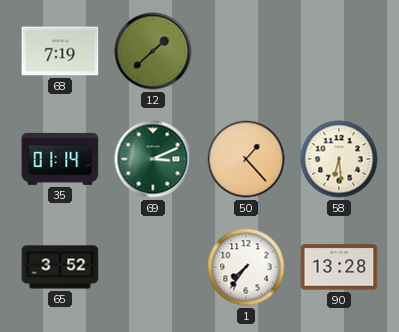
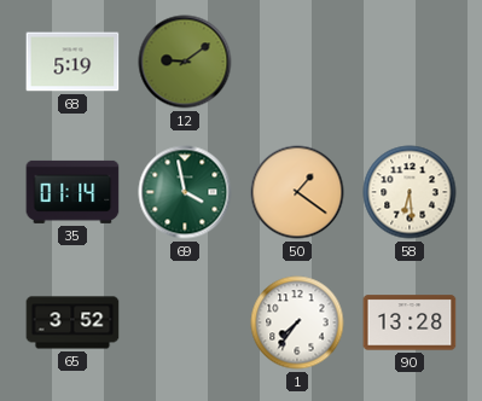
68: 7:19 -> 5:19
12: 1:38 -> 9:09
69: 3:11 -> 3:58
50: 1:23 -> 1:21
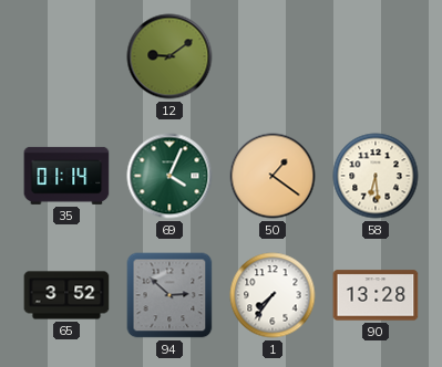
68: 5:19 -> none
69: 3:58 -> 4:04
94: none -> 2:52
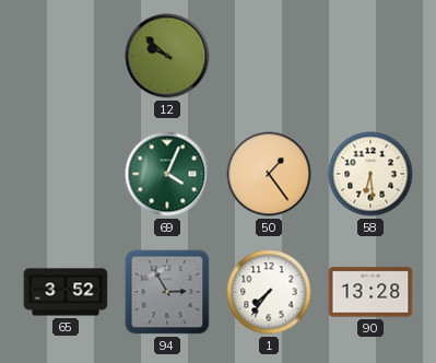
12: 9:09 -> 9:52
35: 01:14 -> none
50: 1:21 -> 1:24
94: 2:52 -> 2:55
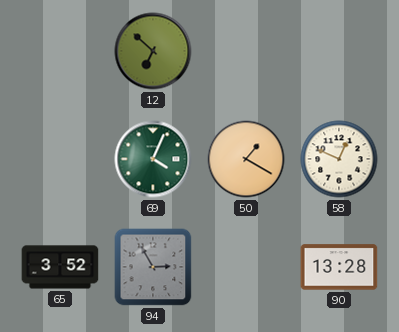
12: 9:52 -> 6:52
50: 1:24 -> 1:20
58: 6:29 -> 12:49
1: 7:36 -> none
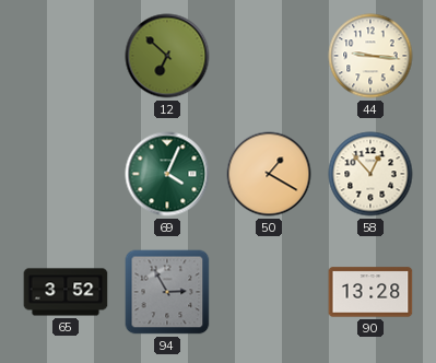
44: none -> 9:16
58: 12:49 -> 12:53
